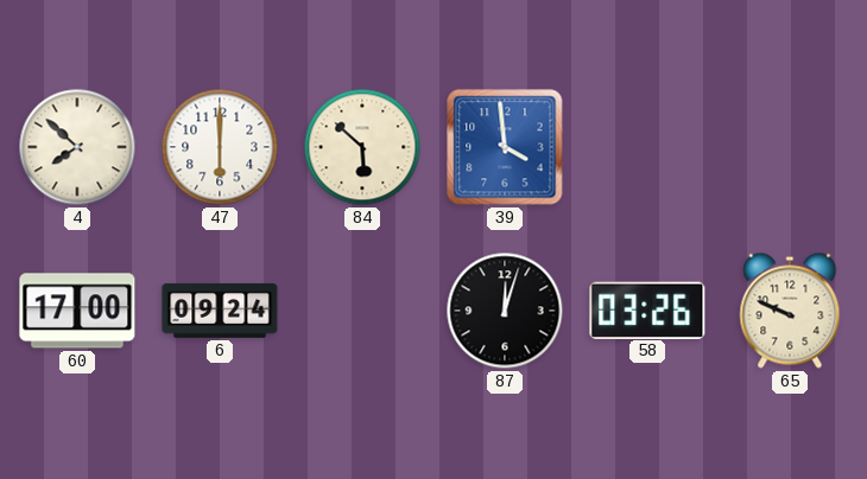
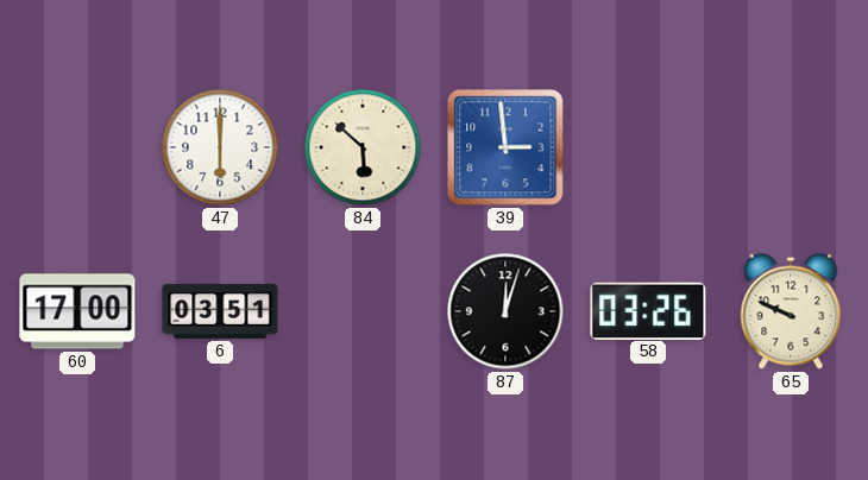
4: 7:52 -> none
39: 3:59 -> 2:59
6: 09:24 -> 03:51
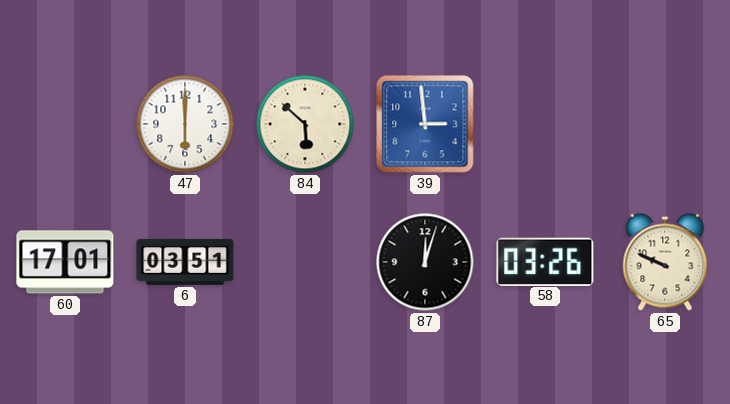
60: 17:00 -> 17:01
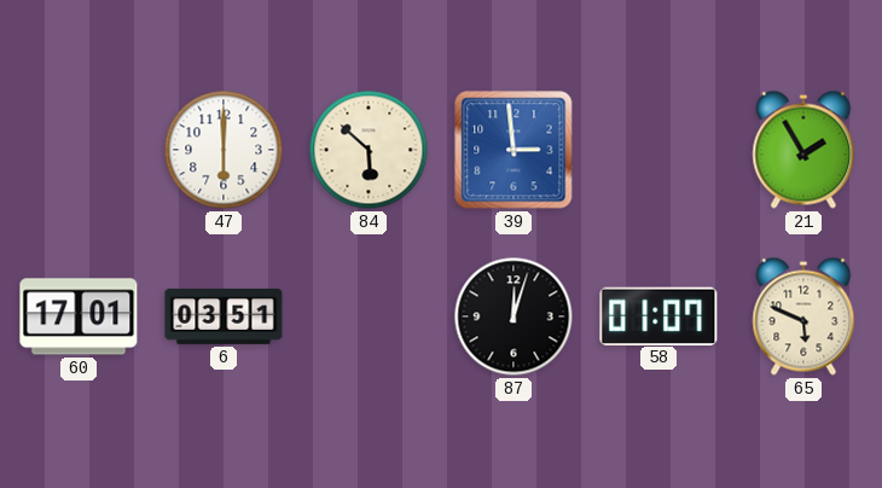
21: none -> 1:55
58: 03:26 -> 01:07
65: 9:49 -> 5:49
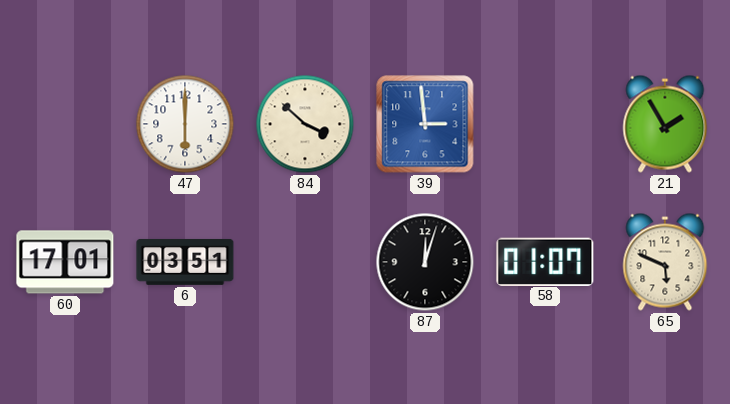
84: 5:52 -> 3:52
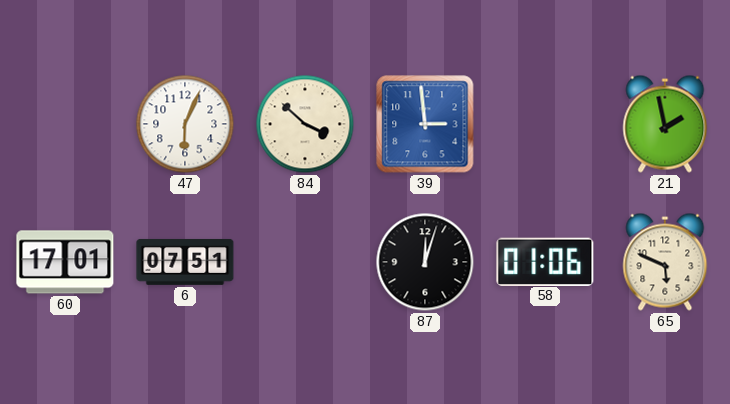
47: 6:00 -> 6:04
21: 1:55 -> 1:58
6: 03:51 -> 07:51
58: 01:07 -> 01:06
